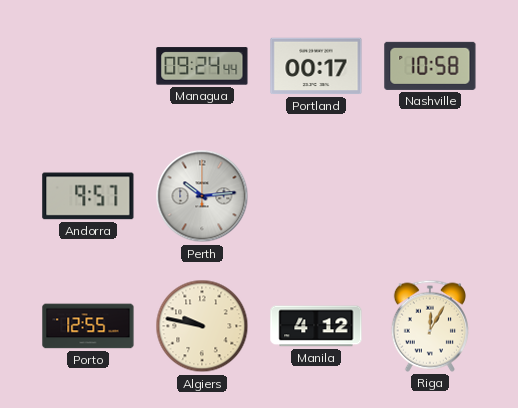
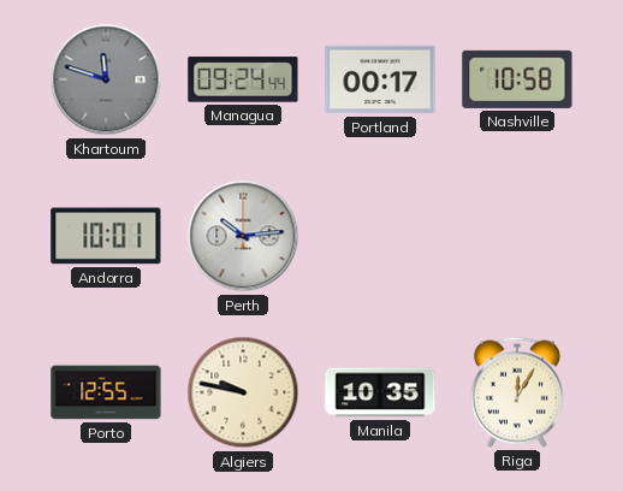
Khartoum: none -> 11:48
Andorra: 9:57 -> 10:01
Manila: 4:12 -> 10:35
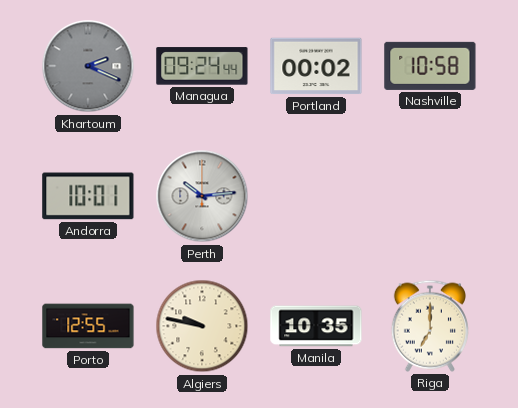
Khartoum: 11:48 -> 2:19
Portland: 00:17 -> 00:02
Riga: 12:05 -> 7:00
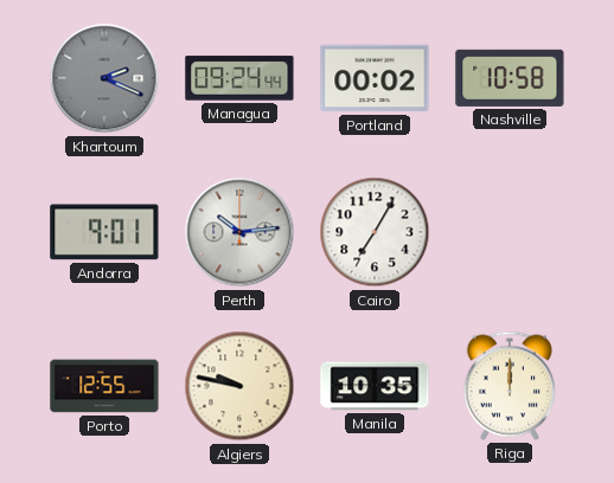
Andorra: 10:01 -> 9:01
Cairo: none -> 7:05
Riga: 7:00 -> 12:00
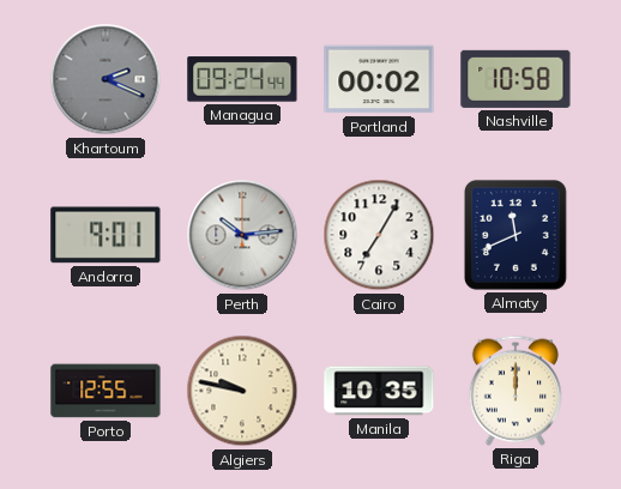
Almaty: none -> 11:41
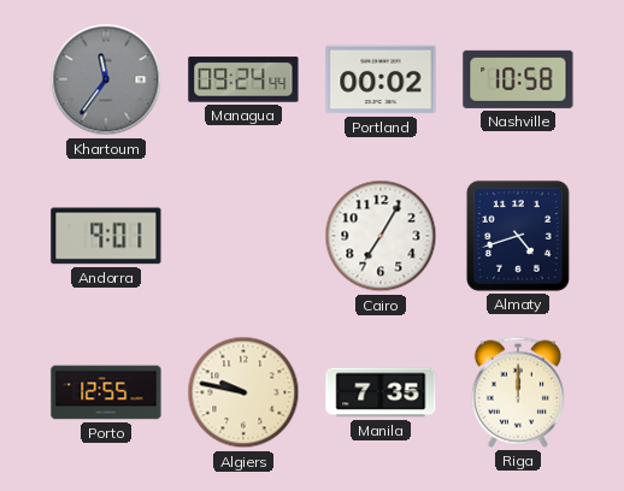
Khartoum: 2:19 -> 11:36
Perth: 10:14 -> none
Almaty: 11:41 -> 4:42
Manila: 10:35 -> 7:35
